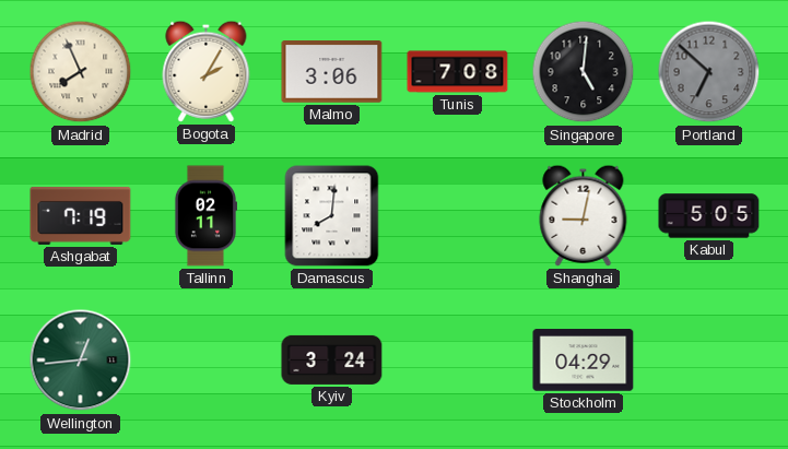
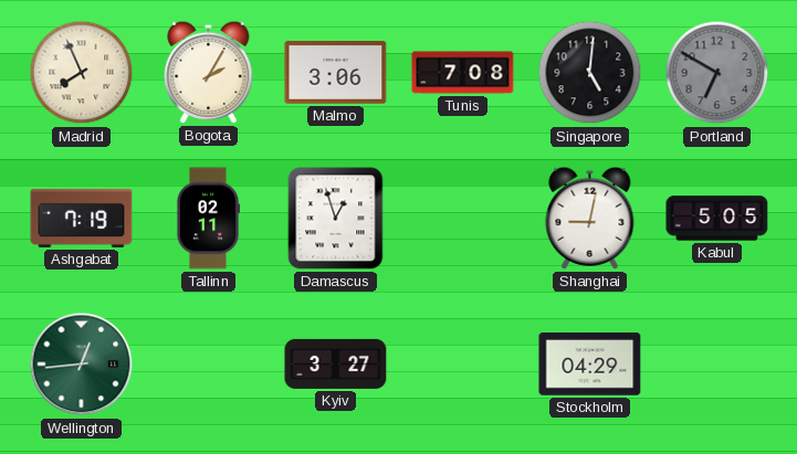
Portland: 6:52 -> 6:50
Damascus: 8:01 -> 12:57
Kyiv: 3:24 -> 3:27
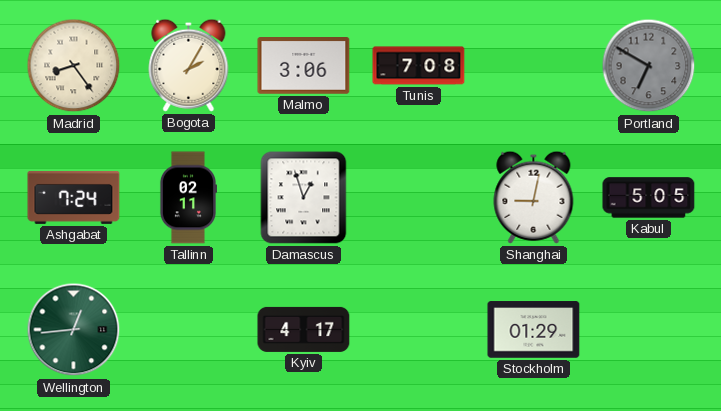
Madrid: 7:56 -> 8:24
Singapore: 5:01 -> none
Ashgabat: 7:19 -> 7:24
Kyiv: 3:27 -> 4:17
Stockholm: 04:29 -> 01:29
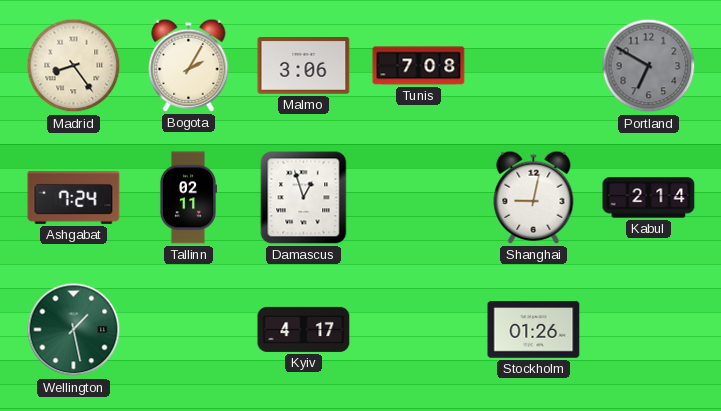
Kabul: 5:05 -> 2:14
Wellington: 12:44 -> 1:28
Stockholm: 01:29 -> 01:26
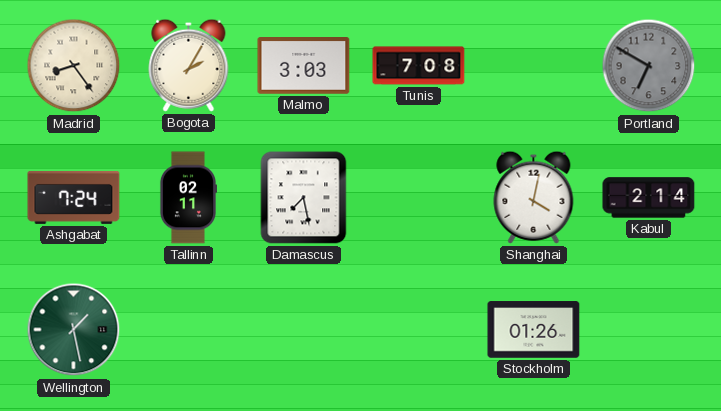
Malmo: 3:06 -> 3:03
Damascus: 12:57 -> 7:28
Shanghai: 9:02 -> 4:02
Kyiv: 4:17 -> none
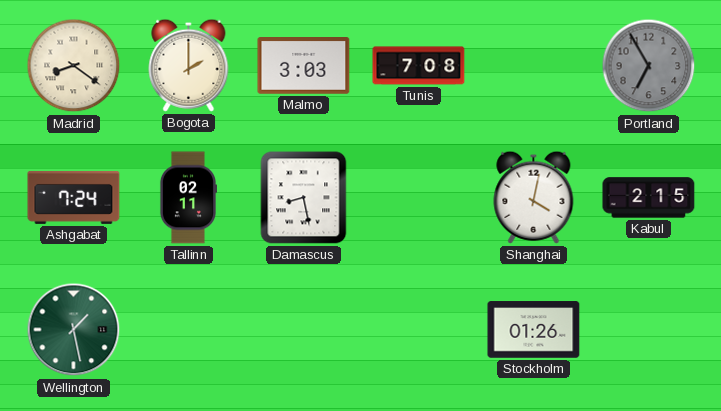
Madrid: 8:24 -> 8:21
Bogota: 2:05 -> 2:00
Portland: 6:50 -> 6:55
Damascus: 7:28 -> 8:28
Kabul: 2:14 -> 2:15
